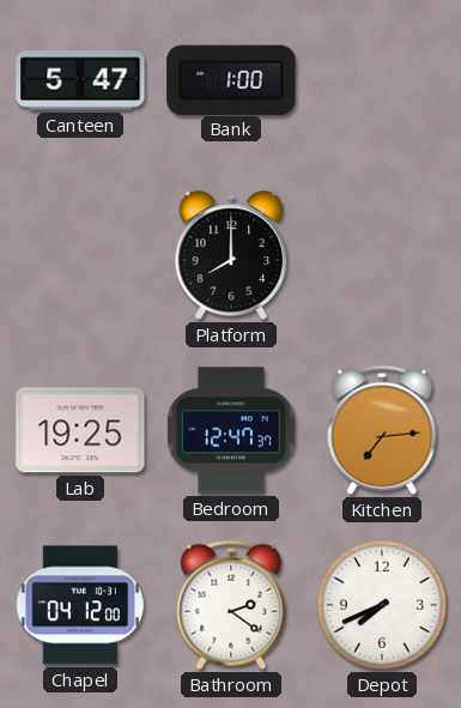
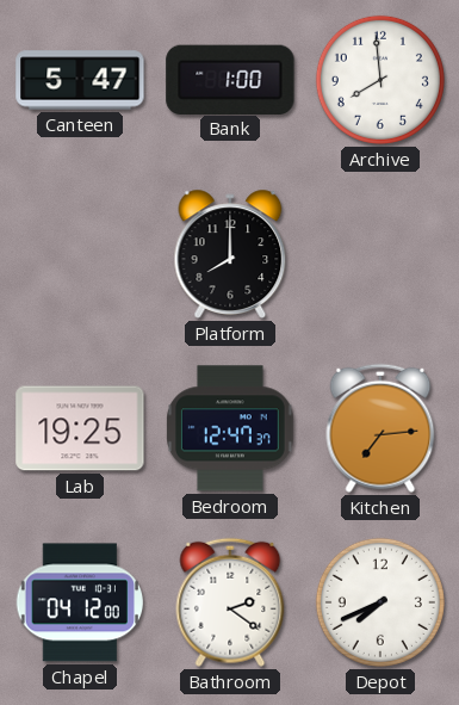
Archive: none -> 7:59
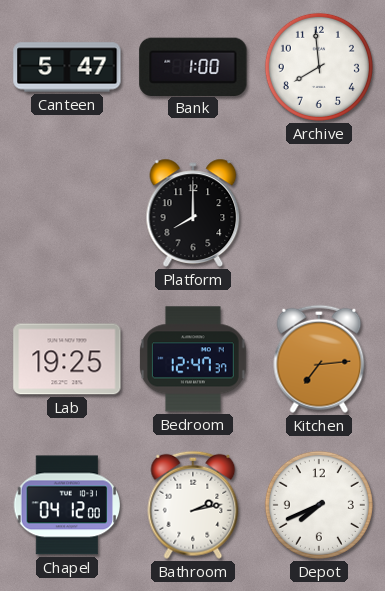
Bathroom: 2:21 -> 2:13
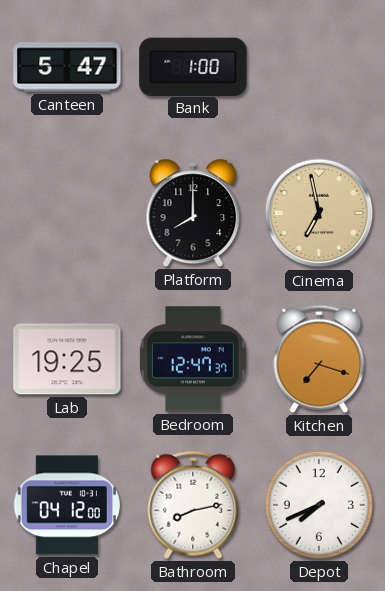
Archive: 7:59 -> none
Cinema: none -> 6:58
Kitchen: 7:14 -> 7:18
Bathroom: 2:13 -> 8:13
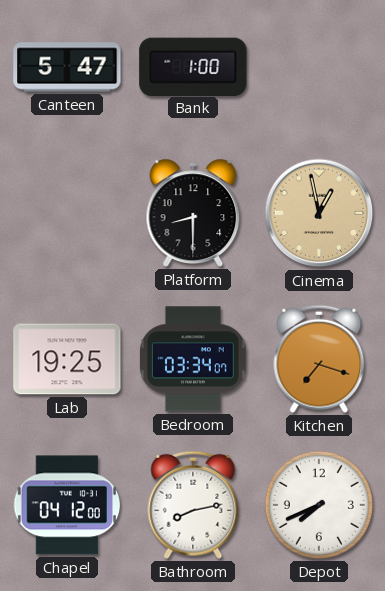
Platform: 8:00 -> 8:30
Cinema: 6:58 -> 12:58
Bedroom: 12:47 -> 03:34
